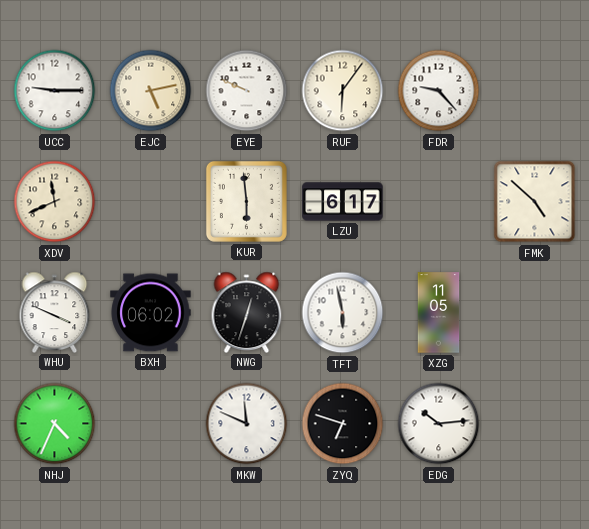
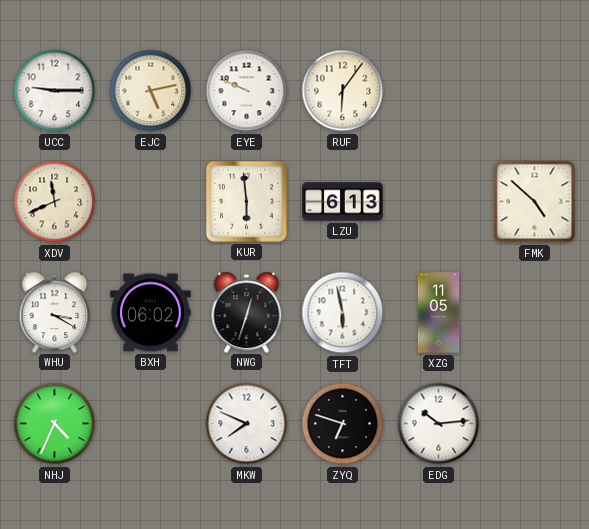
FDR: 9:23 -> none
LZU: 6:17 -> 6:13
WHU: 3:49 -> 3:20
MKW: 11:49 -> 7:49
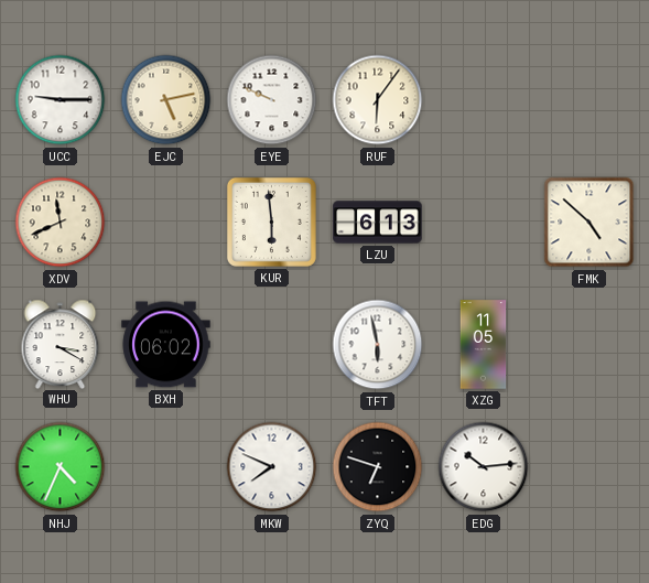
NWG: 12:33 -> none
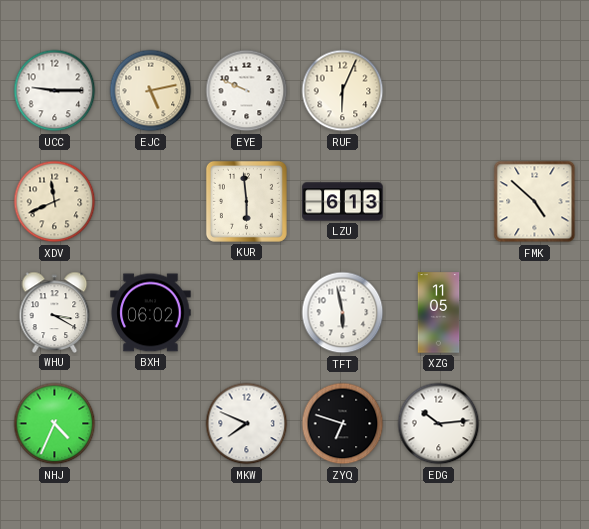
RUF: 6:06 -> 6:04
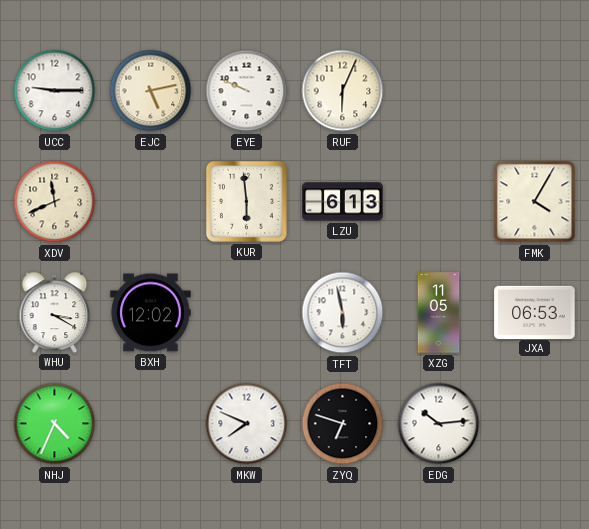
FMK: 4:52 -> 4:05
BXH: 06:02 -> 12:02
JXA: none -> 06:53
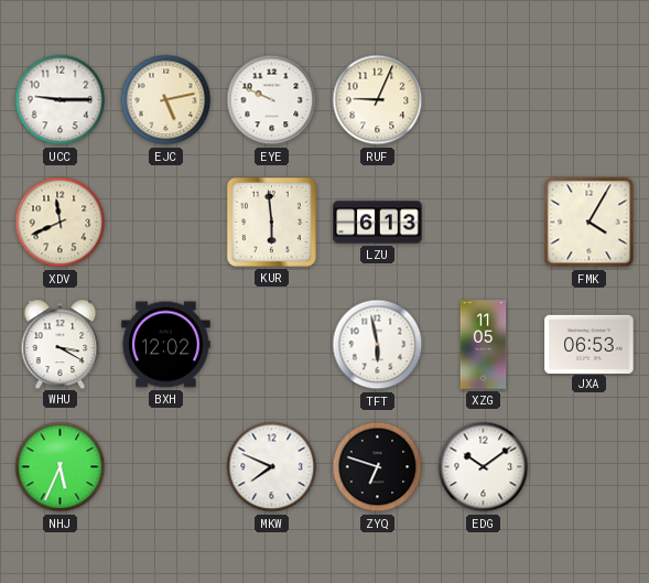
RUF: 6:04 -> 9:04
NHJ: 4:34 -> 5:34
EDG: 10:14 -> 10:09
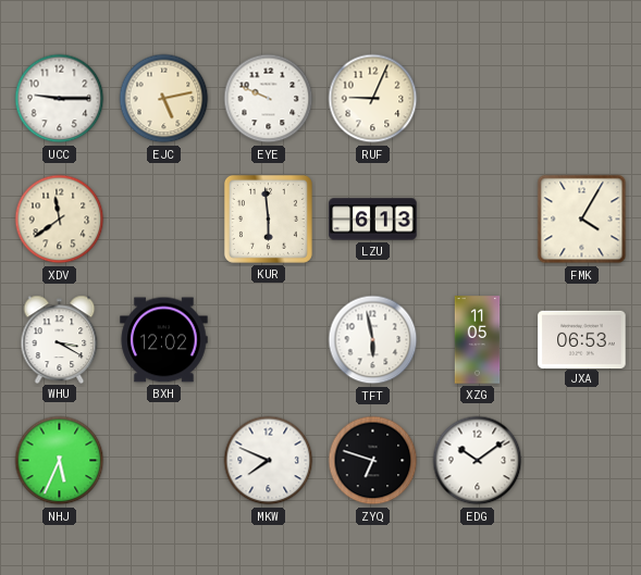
XDV: 11:41 -> 11:39
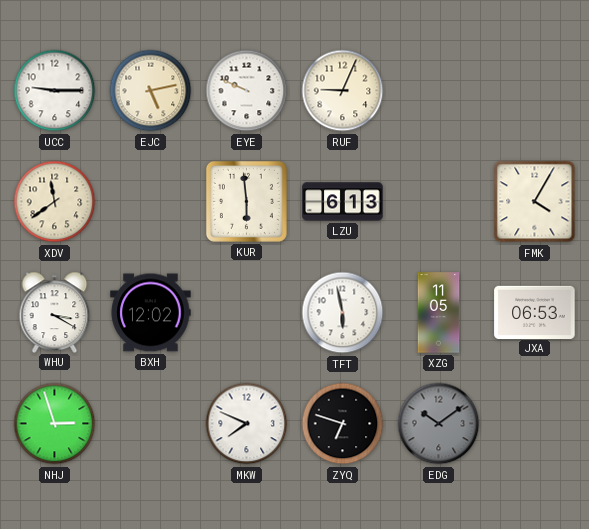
NHJ: 5:34 -> 2:57
EDG dial: white -> grey
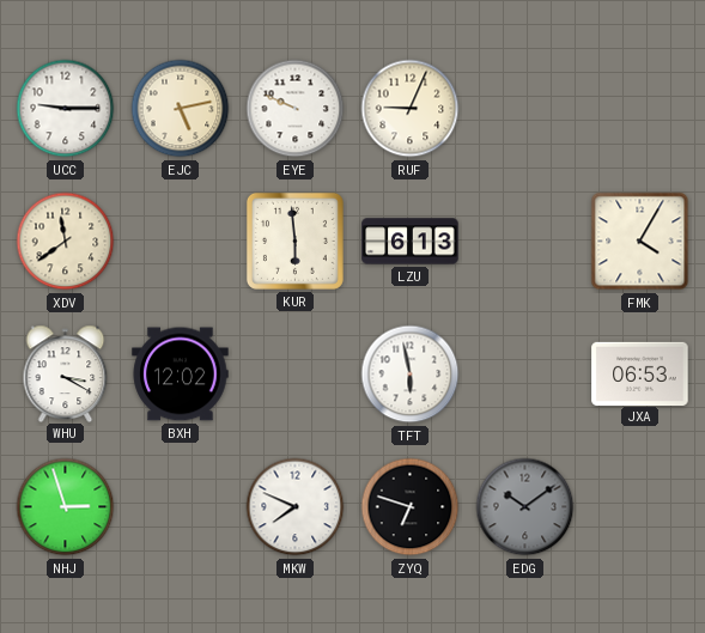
XZG: 11:05 -> none
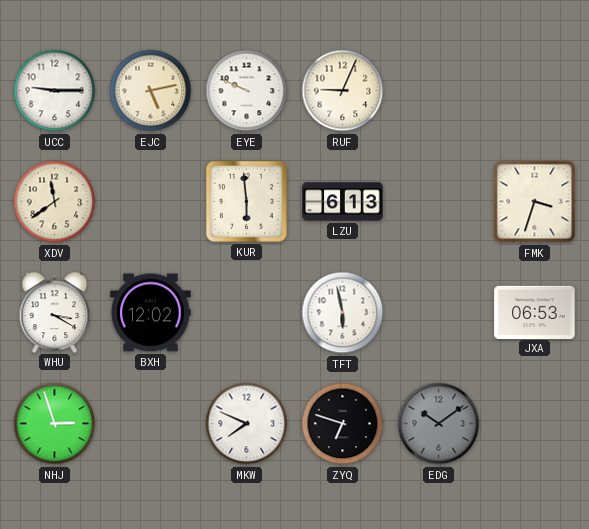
FMK: 4:05 -> 3:33
